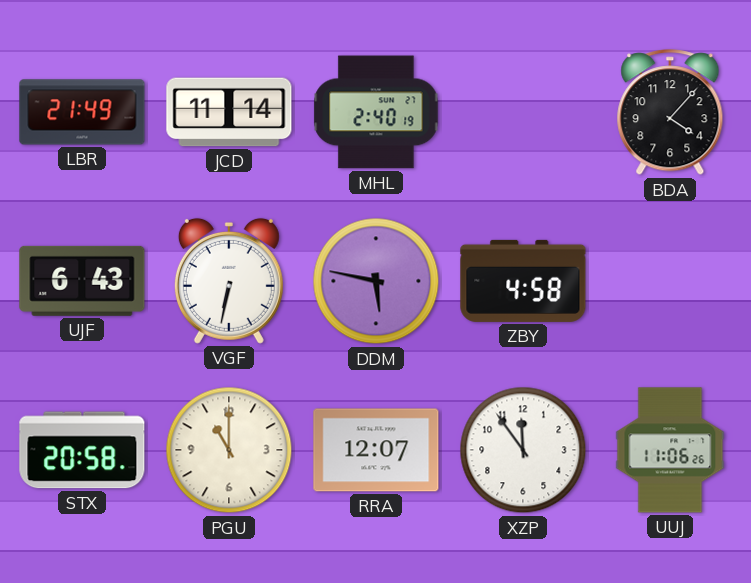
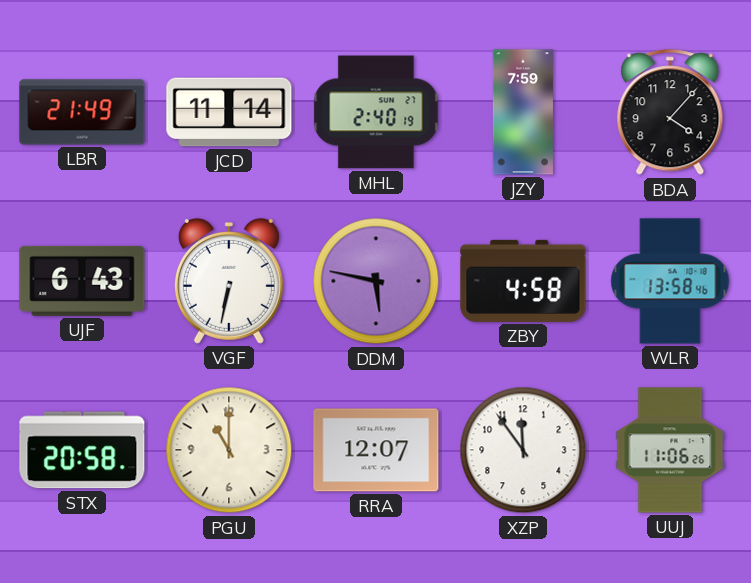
JZY: none -> 7:59
WLR: none -> 13:58
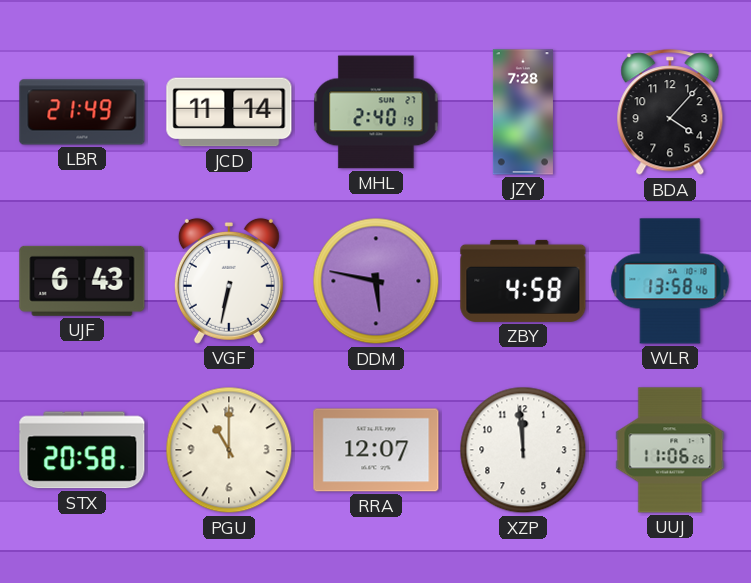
JZY: 7:59 -> 7:28
XZP: 11:54 -> 11:59
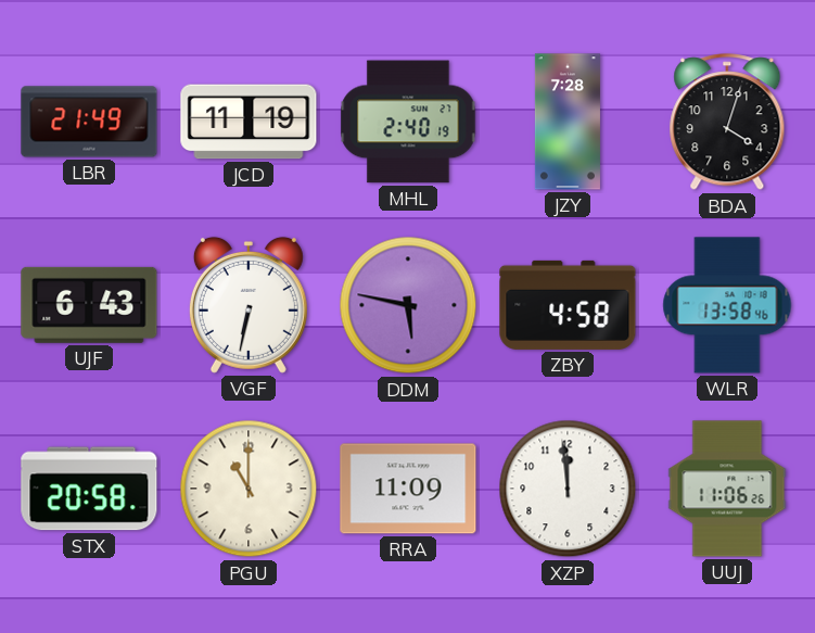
JCD: 11:14 -> 11:19
BDA: 4:07 -> 4:03
RRA: 12:07 -> 11:09
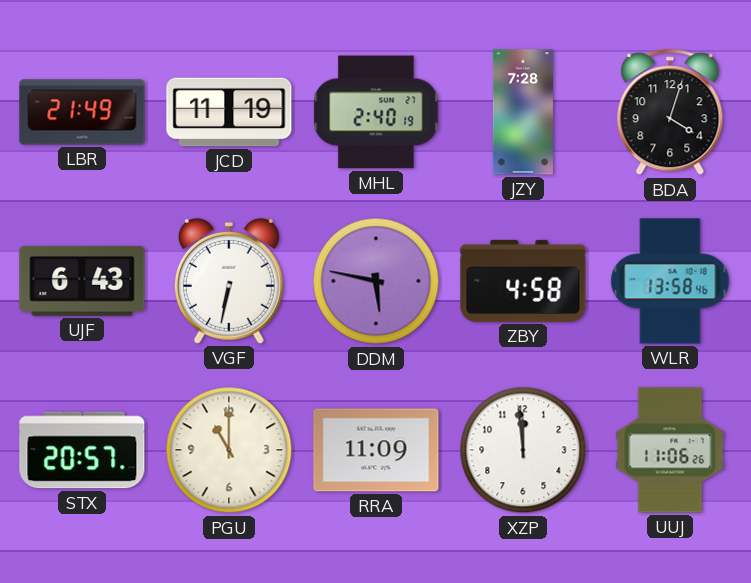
STX: 20:58 -> 20:57
